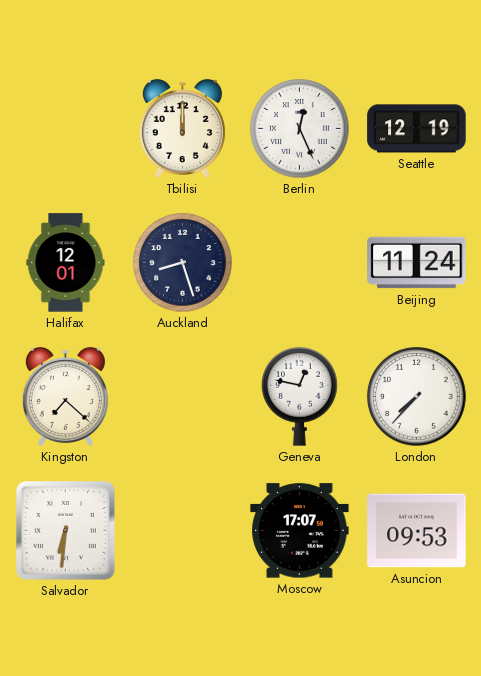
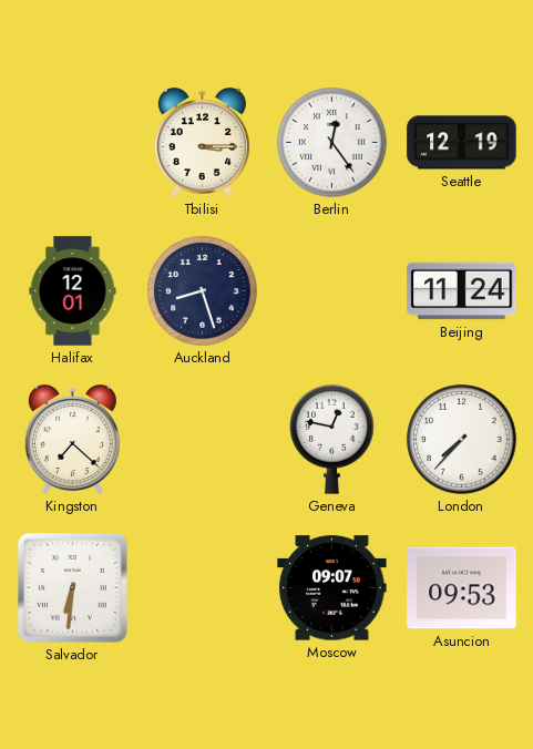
Tbilisi: 12:00 -> 3:15
Berlin: 12:26 -> 12:24
Moscow: 17:07 -> 09:07
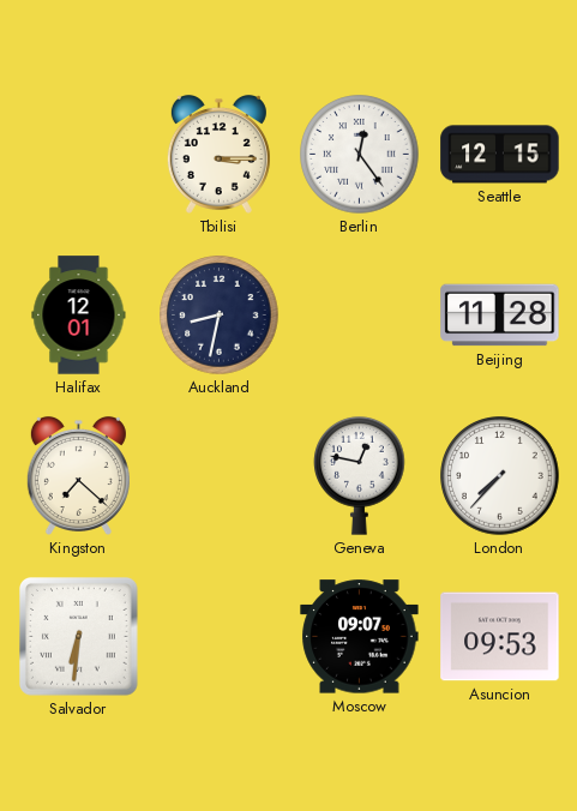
Seattle: 12:19 -> 12:15
Auckland: 8:27 -> 8:32
Beijing: 11:24 -> 11:28
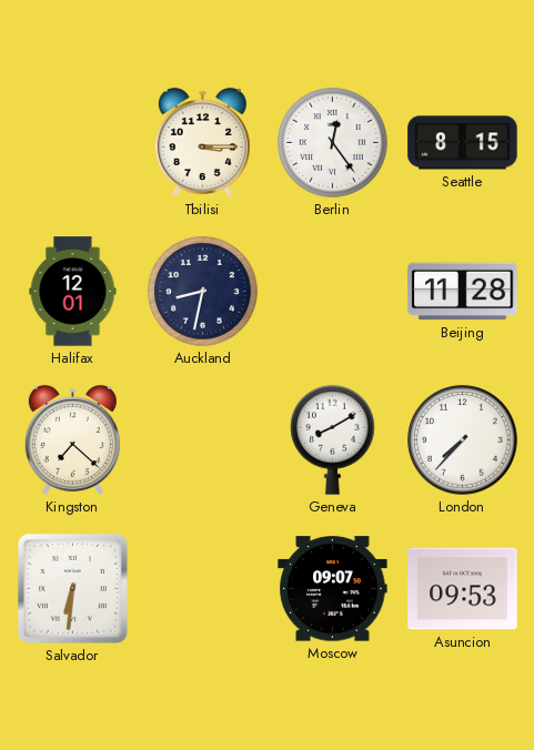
Seattle: 12:15 -> 8:15
Geneva: 12:47 -> 8:10
